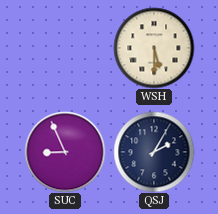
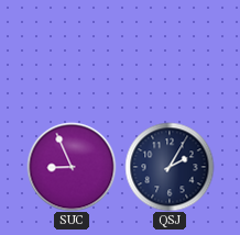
WSH: 5:30 -> none
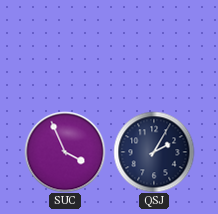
SUC: 8:56 -> 3:56
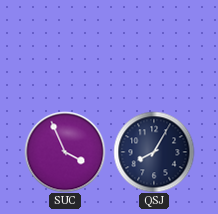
QSJ: 2:05 -> 8:05
